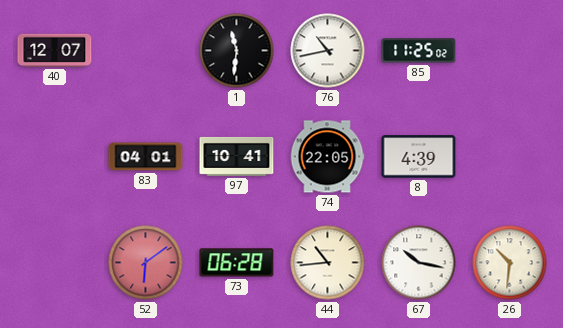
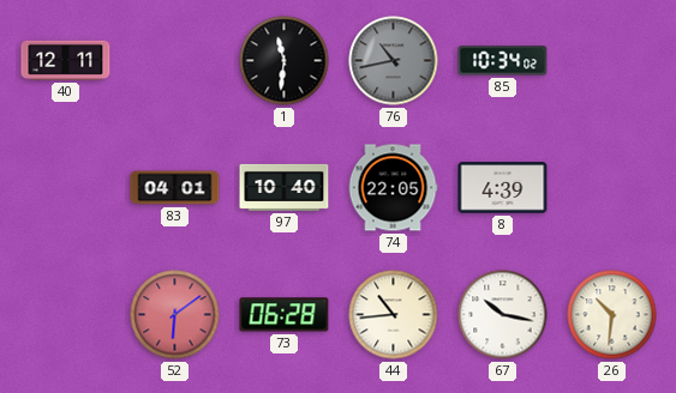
40: 12:07 -> 12:11
76 dial: white -> grey
85: 11:25 -> 10:34
97: 10:41 -> 10:40
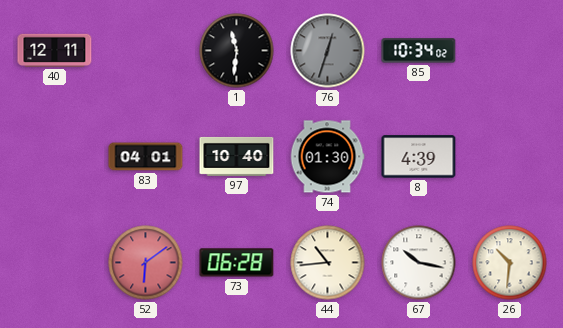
76: 10:43 -> 12:33
74: 22:05 -> 01:30
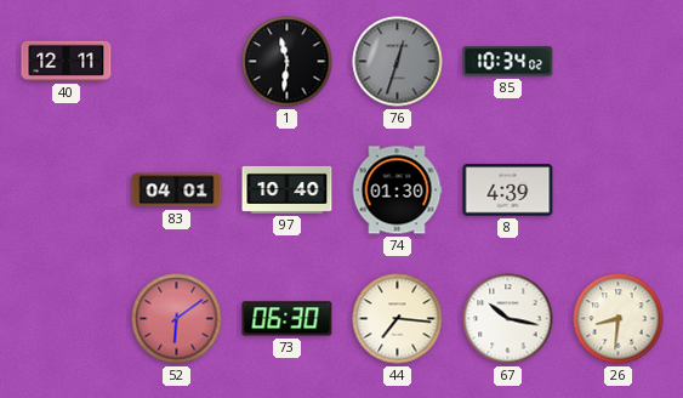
73: 06:28 -> 06:30
44: 10:44 -> 7:16
26: 10:31 -> 8:31
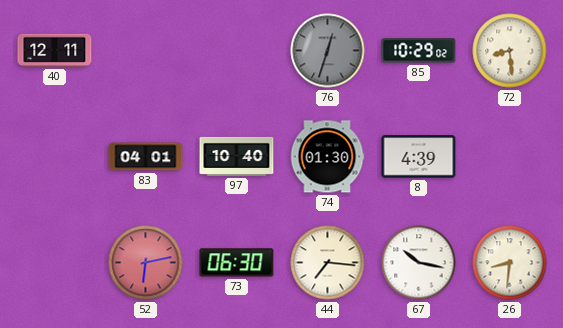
1: 11:31 -> none
85: 10:34 -> 10:29
72: none -> 8:29
52: 6:09 -> 6:13
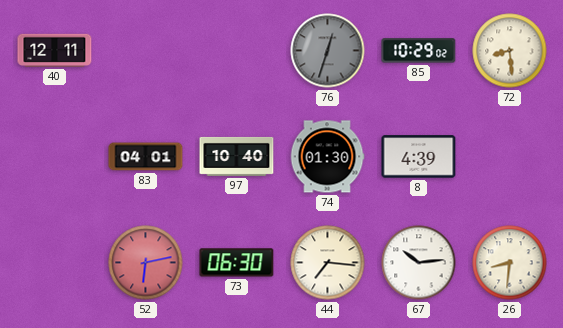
67: 10:17 -> 10:14
